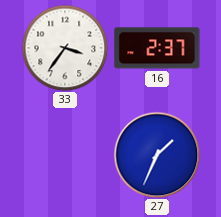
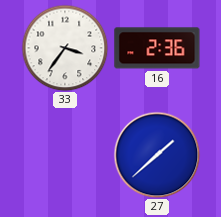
16: 2:37 -> 2:36
27: 1:34 -> 1:38
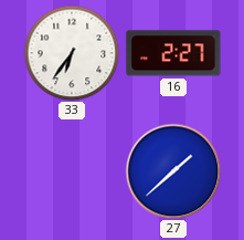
33: 3:36 -> 6:36
16: 2:36 -> 2:27
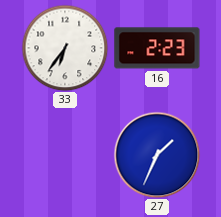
16: 2:27 -> 2:23
27: 1:38 -> 1:34
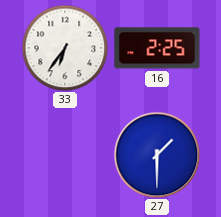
16: 2:23 -> 2:25
27: 1:34 -> 1:30
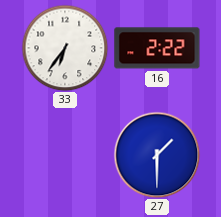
16: 2:25 -> 2:22
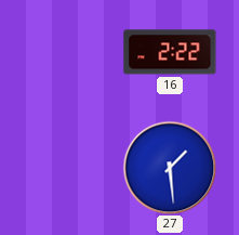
33: 6:36 -> none
27: 1:30 -> 1:29
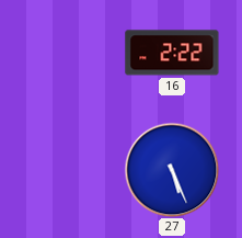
27: 1:29 -> 5:26
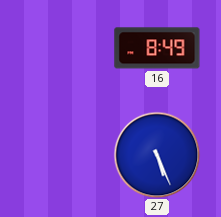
16: 2:22 -> 8:49
